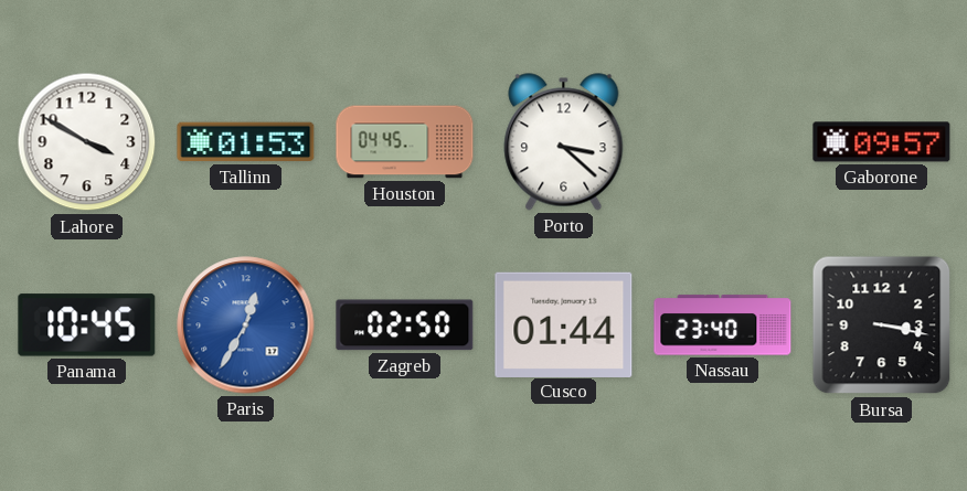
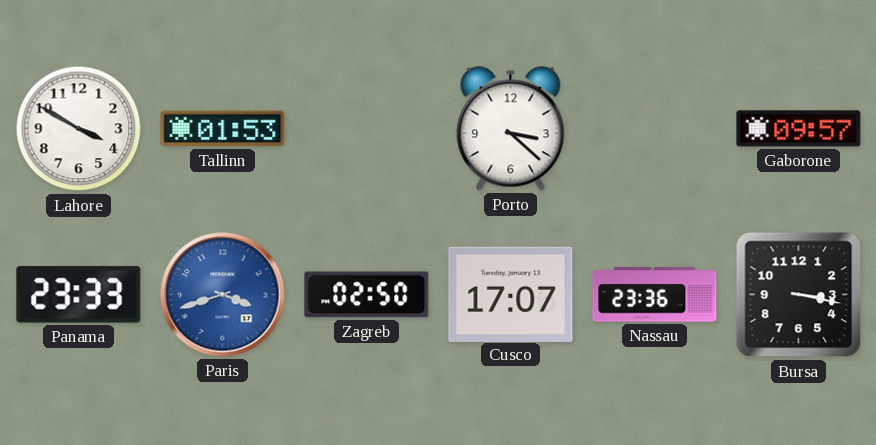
Houston: 04:45 -> none
Panama: 10:45 -> 23:33
Paris: 12:35 -> 3:42
Cusco: 01:44 -> 17:07
Nassau: 23:40 -> 23:36
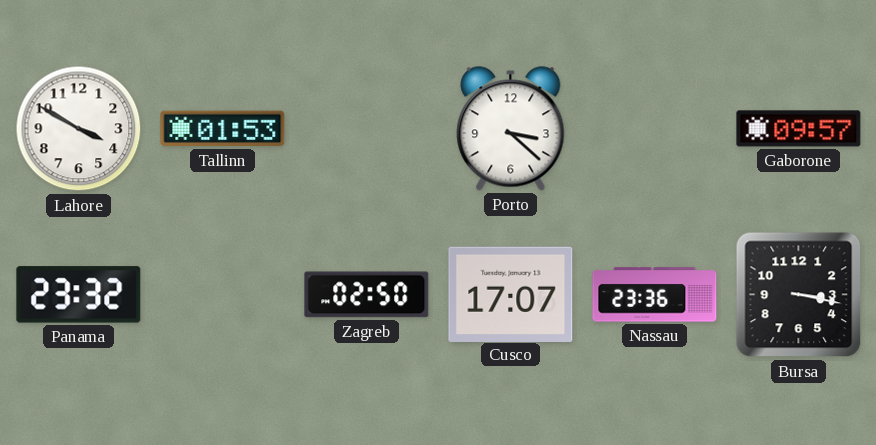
Panama: 23:33 -> 23:32
Paris: 3:42 -> none
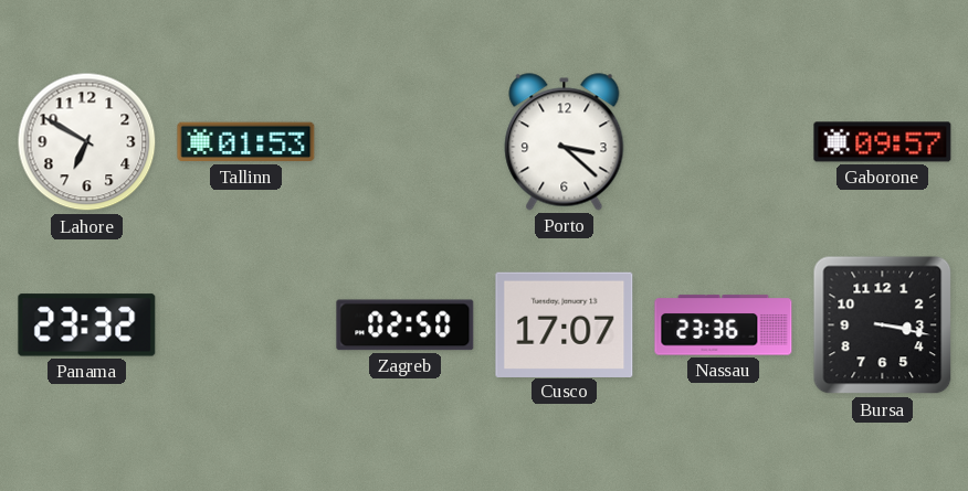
Lahore: 3:50 -> 6:50
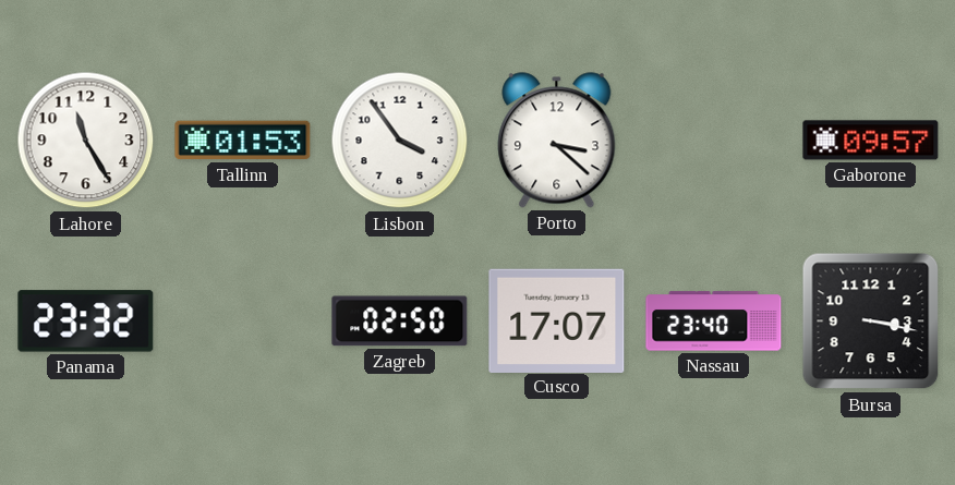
Lahore: 6:50 -> 11:25
Lisbon: none -> 3:54
Nassau: 23:36 -> 23:40
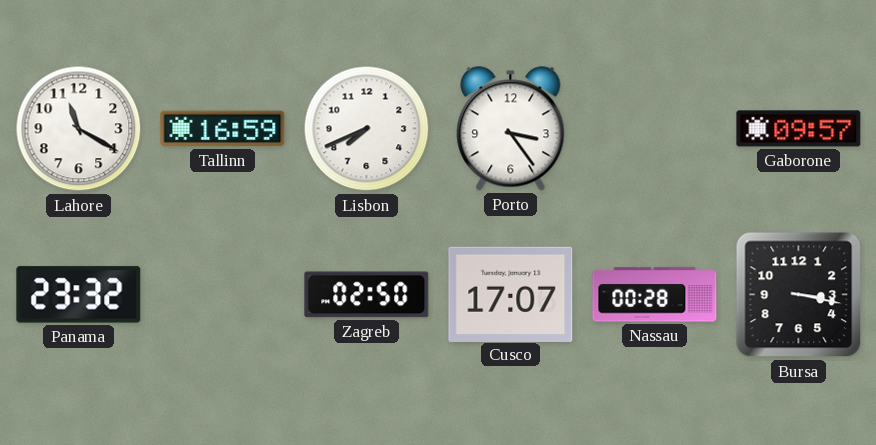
Lahore: 11:25 -> 11:20
Tallinn: 01:53 -> 16:59
Lisbon: 3:54 -> 7:41
Porto: 3:22 -> 3:24
Nassau: 23:40 -> 00:28
